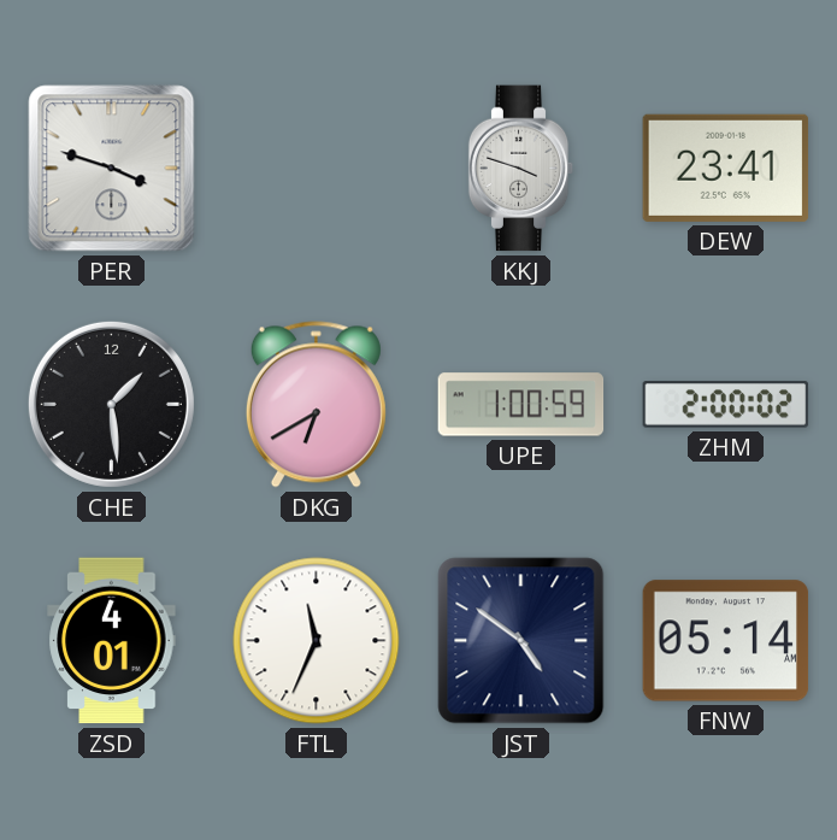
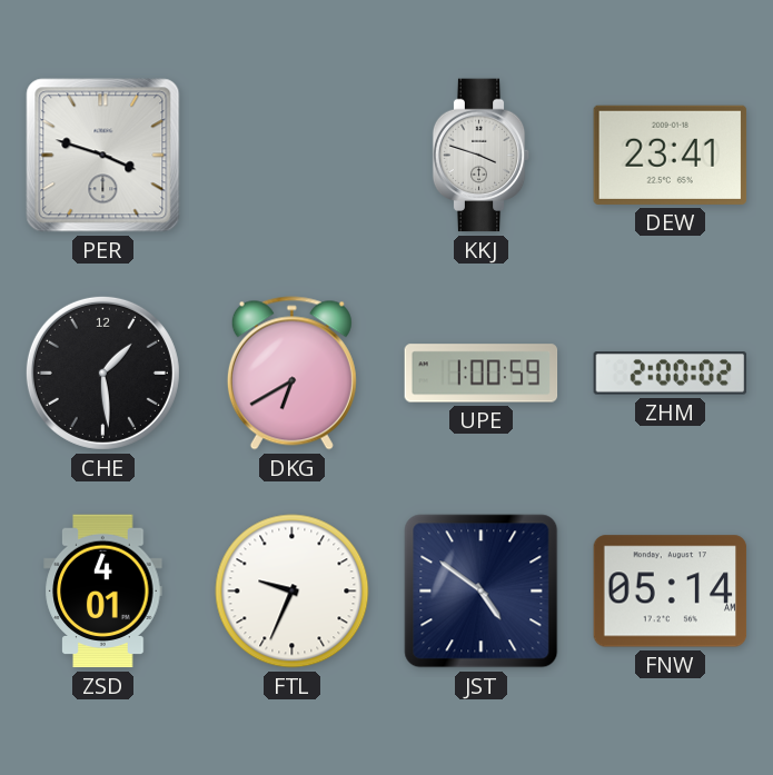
FTL: 11:34 -> 9:34
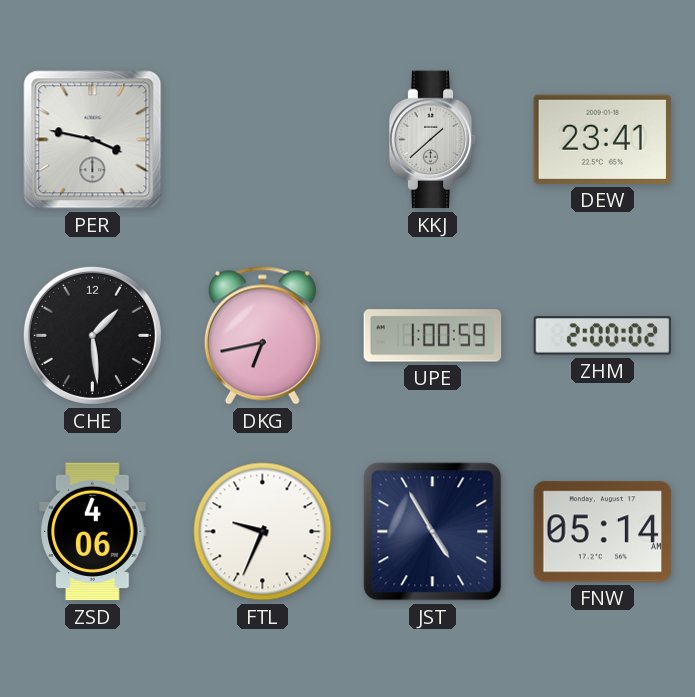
PER: 3:48 -> 3:47
KKJ: 3:48 -> 1:38
DKG: 6:40 -> 6:43
ZSD: 4:01 -> 4:06
JST: 4:51 -> 4:55
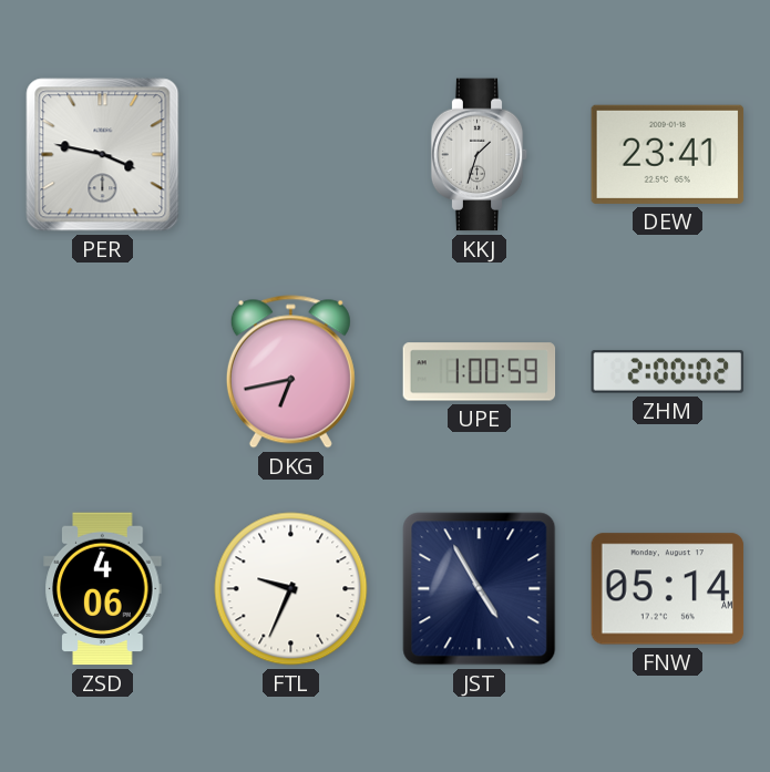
KKJ: 1:38 -> 1:33
CHE: 1:29 -> none
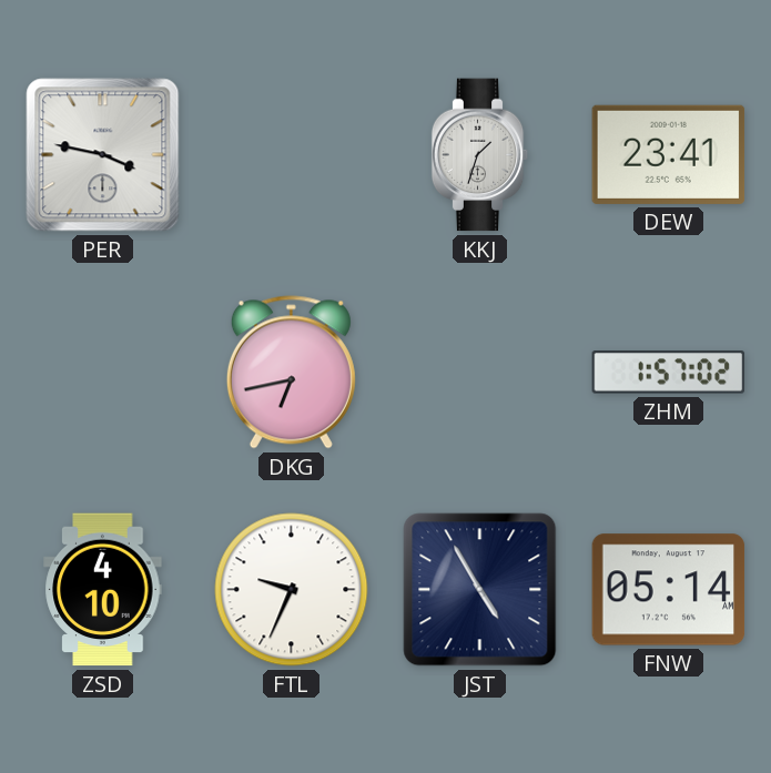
UPE: 1:00 -> none
ZHM: 2:00 -> 1:57
ZSD: 4:06 -> 4:10
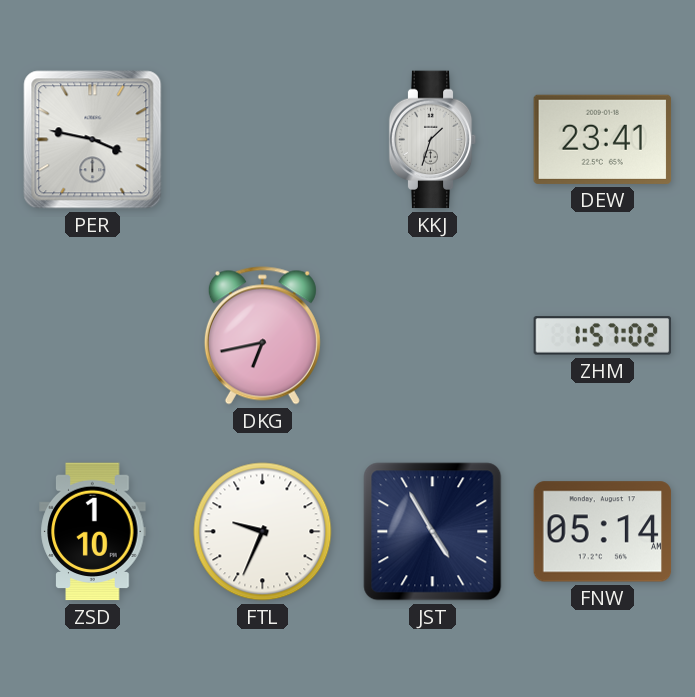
ZSD: 4:10 -> 1:10
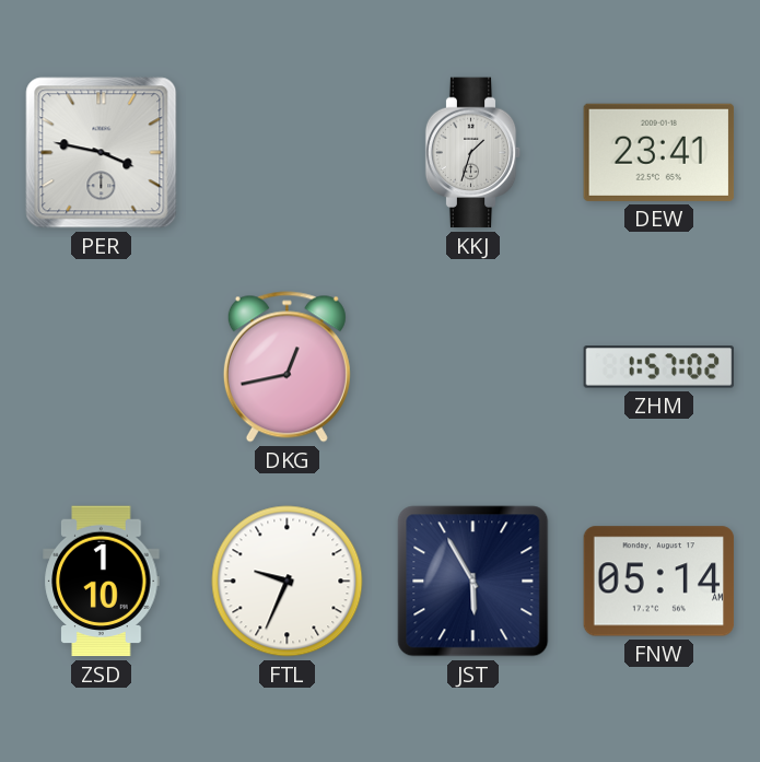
DKG: 6:43 -> 12:43
JST: 4:55 -> 5:55
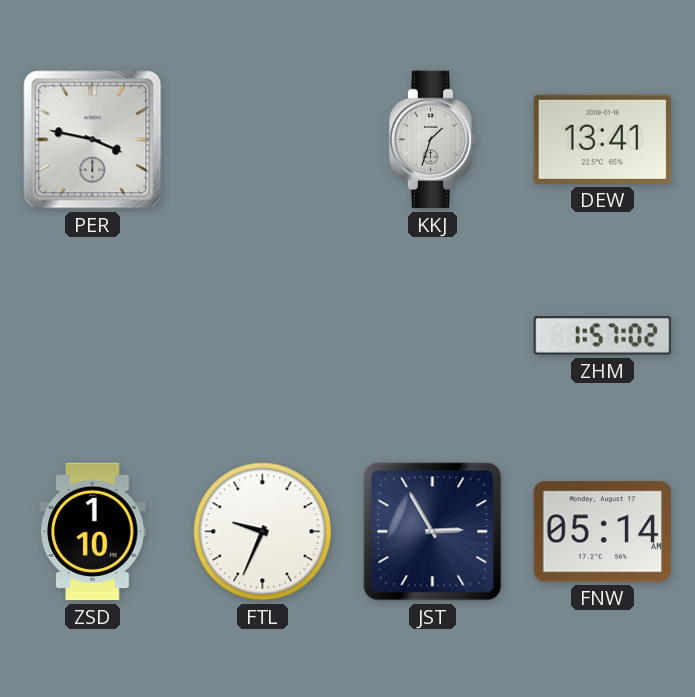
DEW: 23:41 -> 13:41
DKG: 12:43 -> none
JST: 5:55 -> 2:55
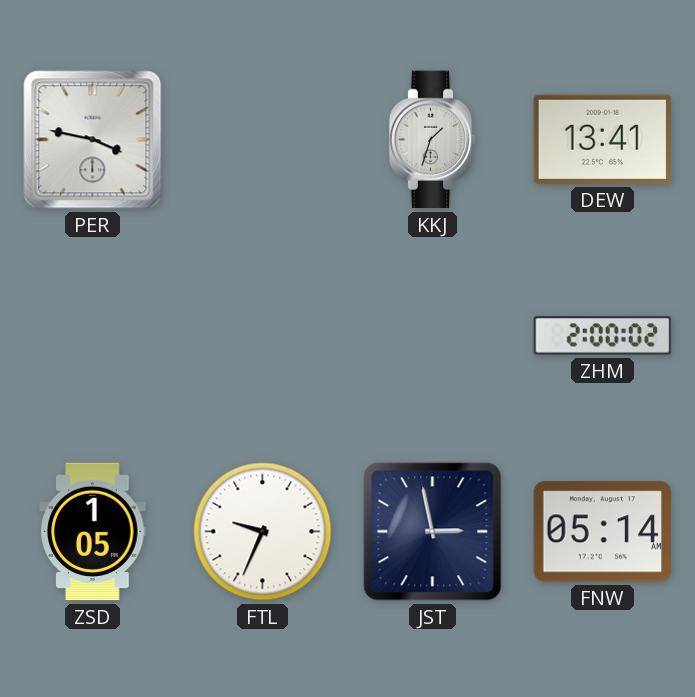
ZHM: 1:57 -> 2:00
ZSD: 1:10 -> 1:05
JST: 2:55 -> 2:58
